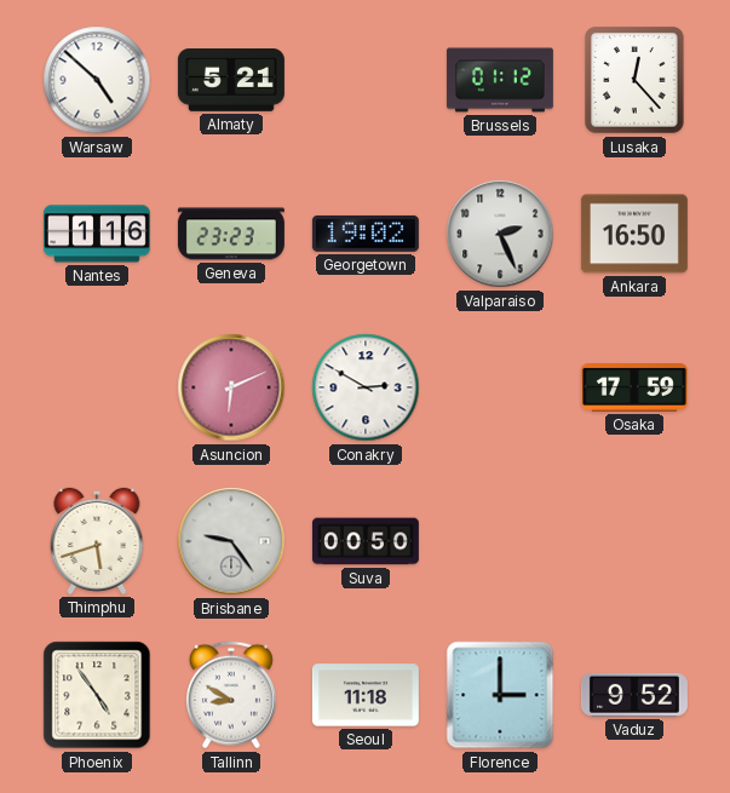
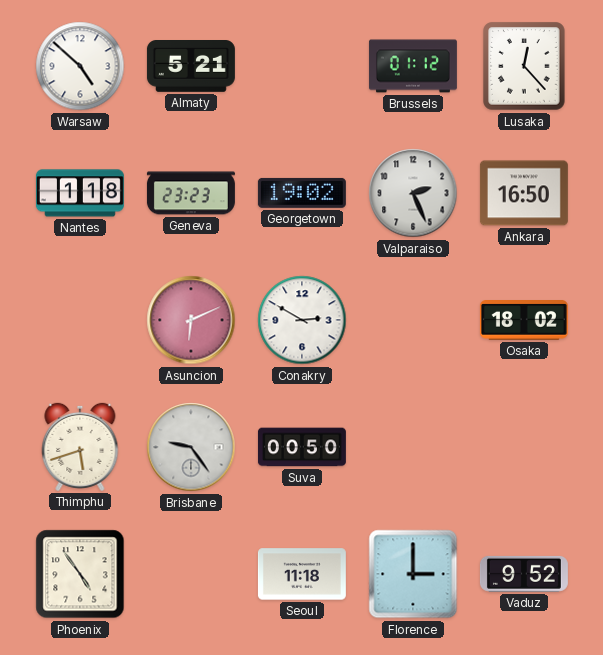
Nantes: 1:16 -> 1:18
Osaka: 17:59 -> 18:02
Tallinn: 8:50 -> none
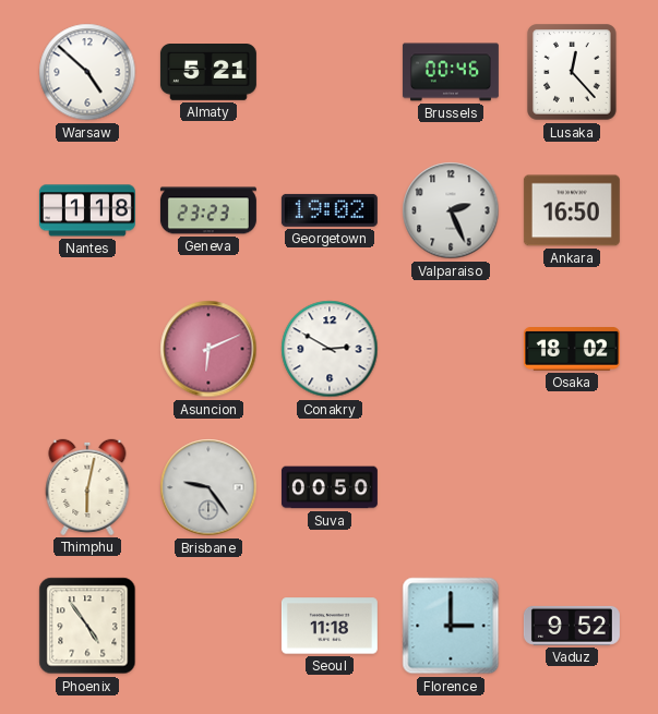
Brussels: 01:12 -> 00:46
Thimphu: 5:42 -> 6:02
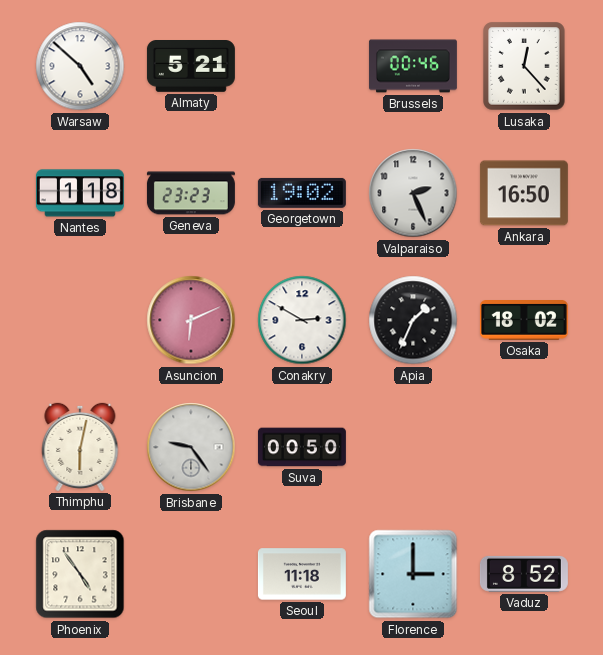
Apia: none -> 1:34
Vaduz: 9:52 -> 8:52
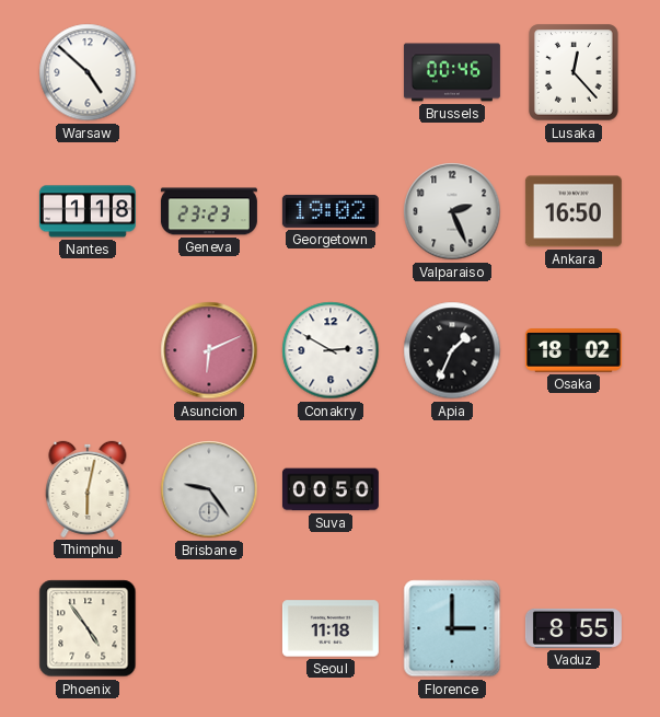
Almaty: 5:21 -> none
Vaduz: 8:52 -> 8:55
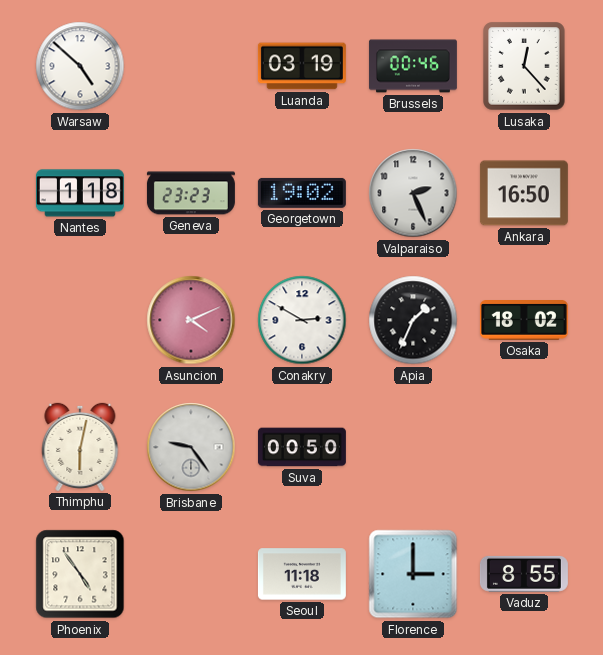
Luanda: none -> 03:19
Asuncion: 6:11 -> 4:11
